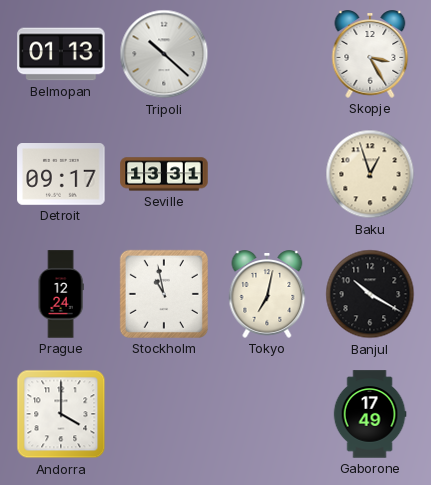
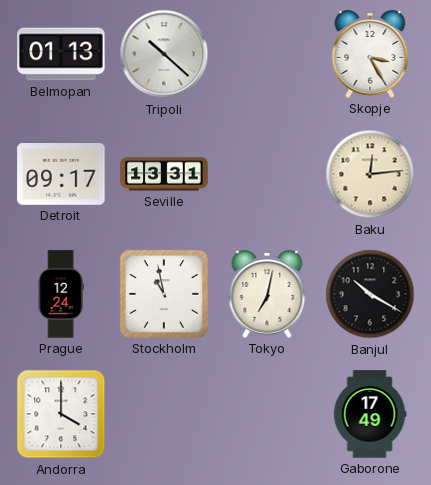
Baku: 12:57 -> 12:14
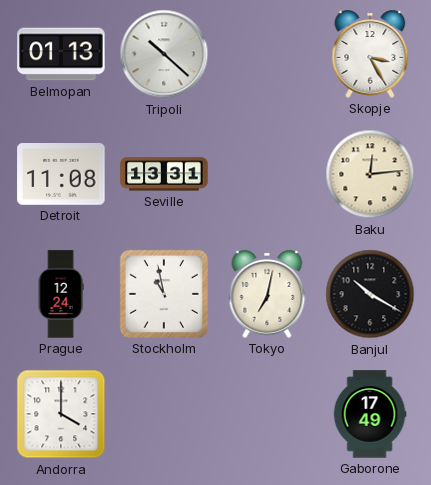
Detroit: 09:17 -> 11:08
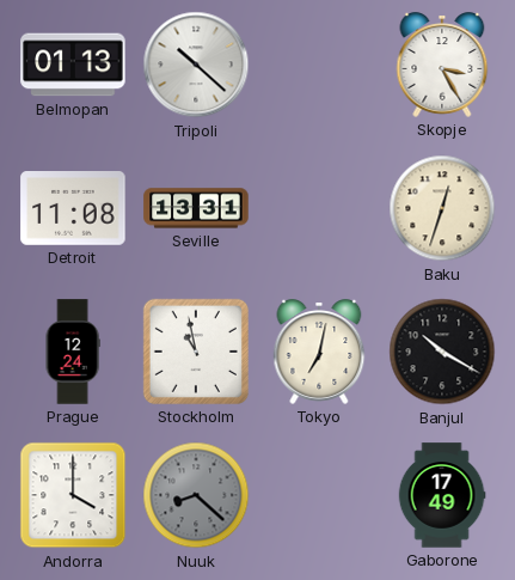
Baku: 12:14 -> 12:33
Nuuk: none -> 8:22
